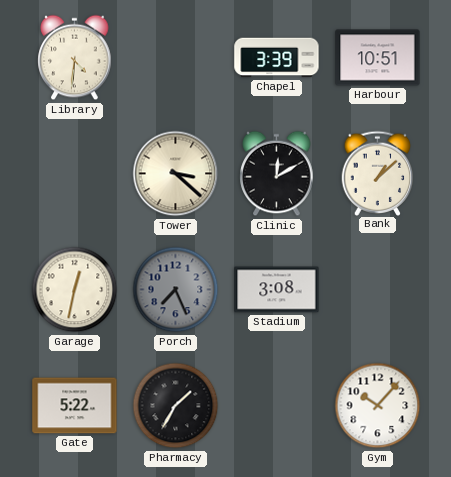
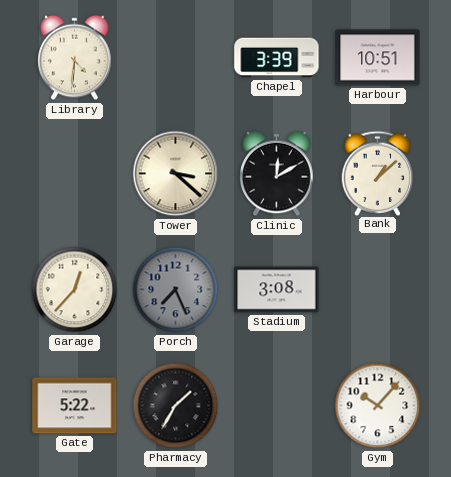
Garage: 12:32 -> 12:37
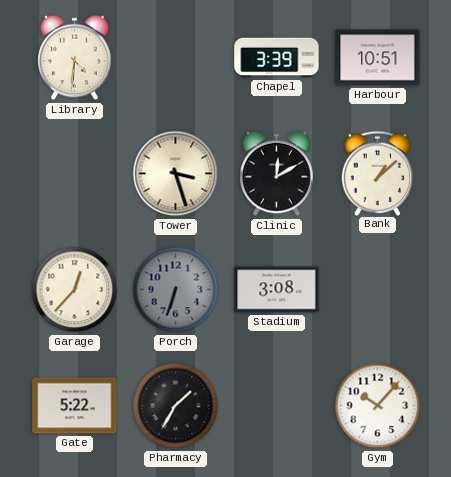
Tower: 3:22 -> 3:27
Porch: 7:26 -> 6:33
